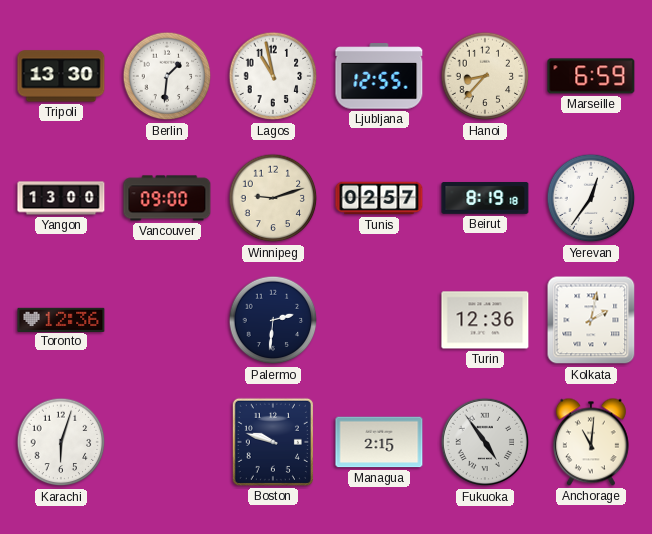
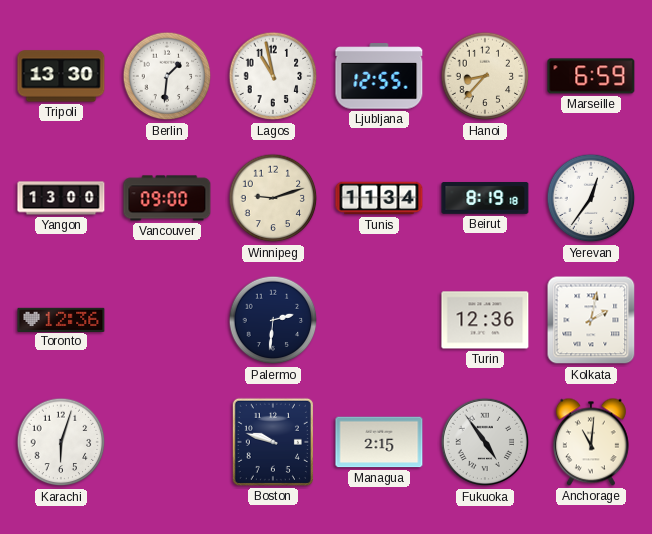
Tunis: 02:57 -> 11:34
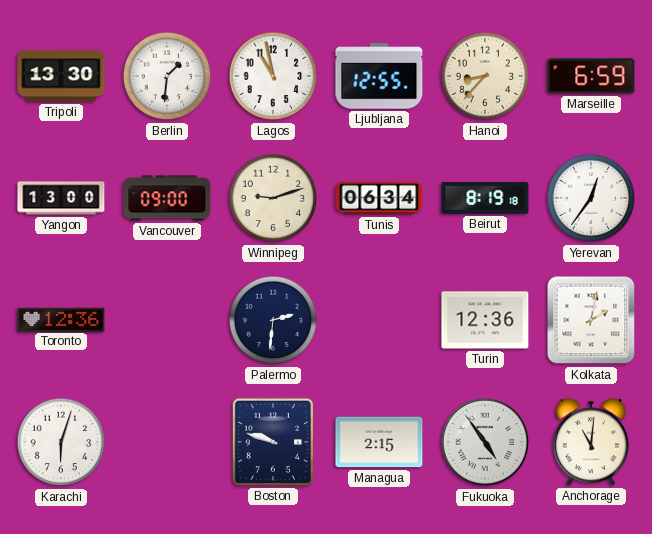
Tunis: 11:34 -> 06:34
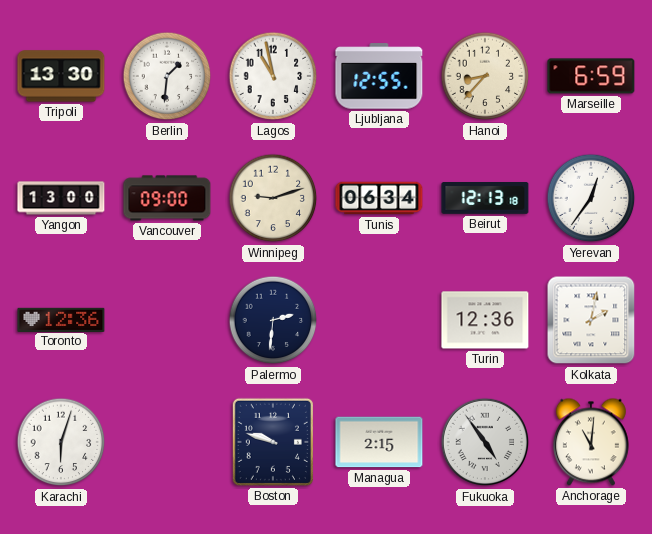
Beirut: 8:19 -> 12:13
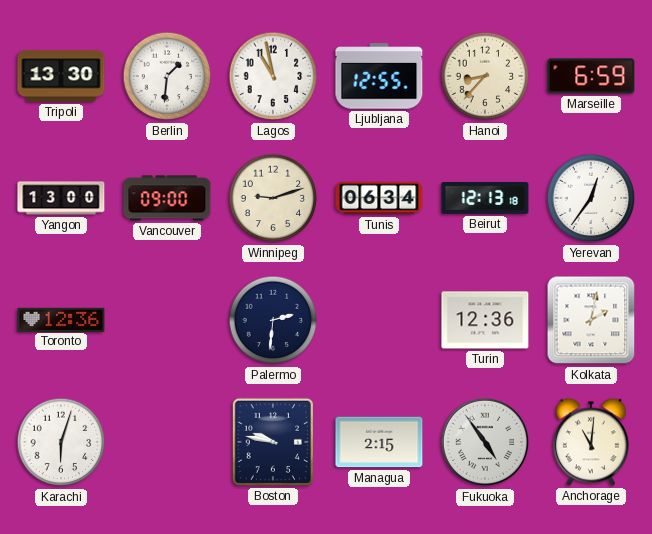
Boston: 9:48 -> 9:47
